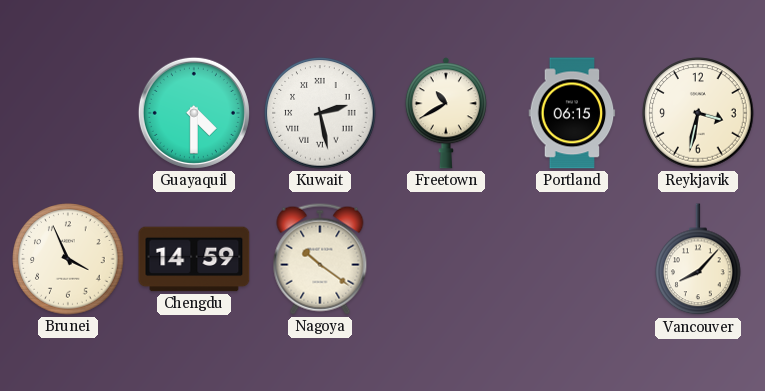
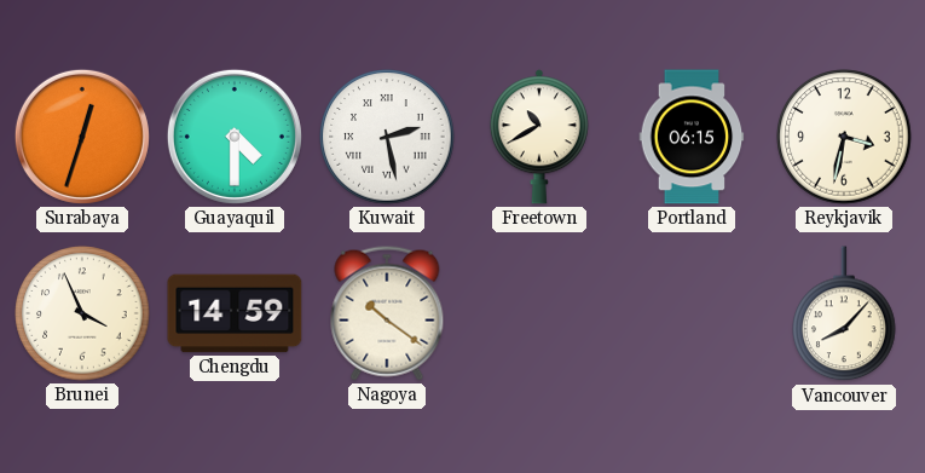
Surabaya: none -> 12:33
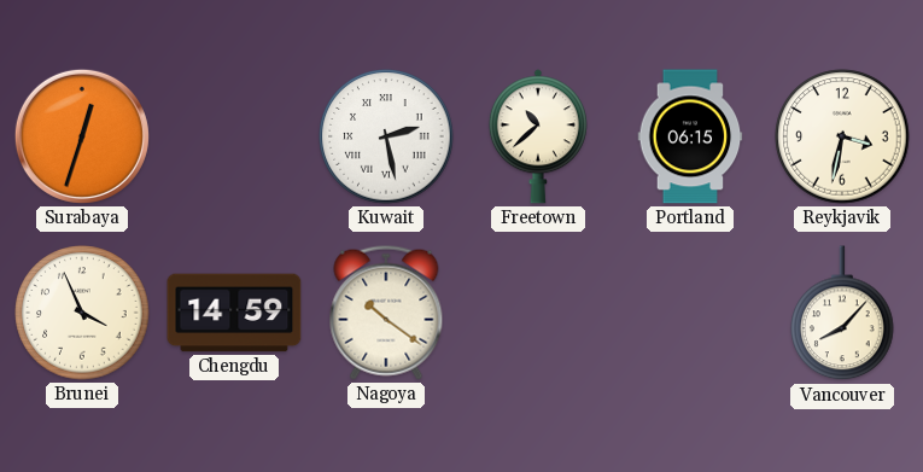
Guayaquil: 4:30 -> none
Freetown: 10:40 -> 10:38
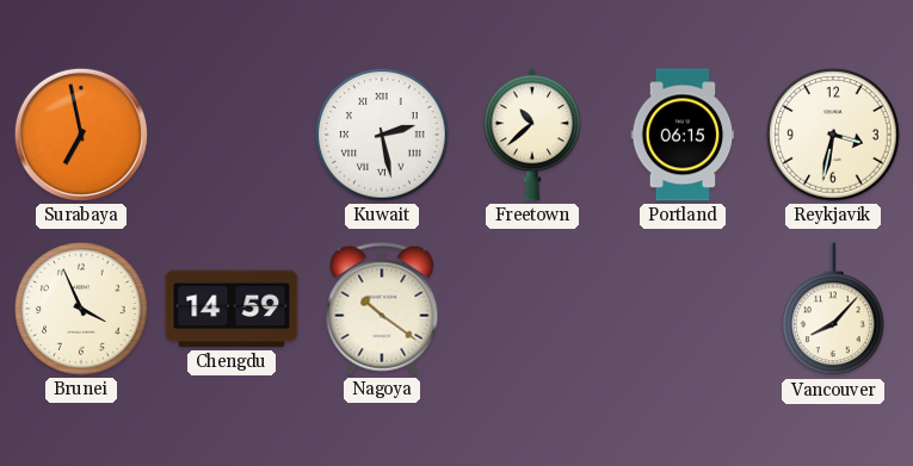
Surabaya: 12:33 -> 6:58
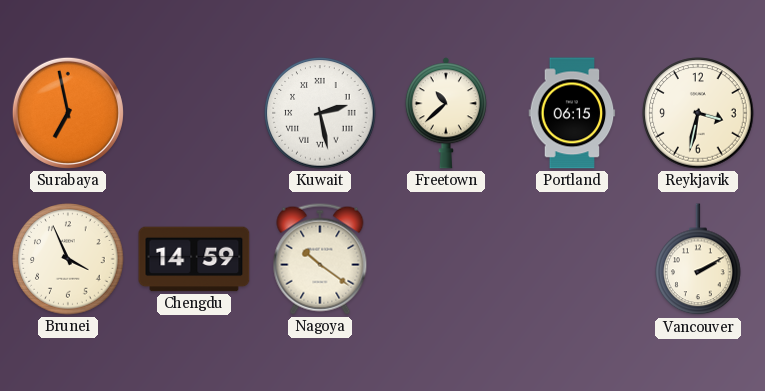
Vancouver: 8:07 -> 2:10
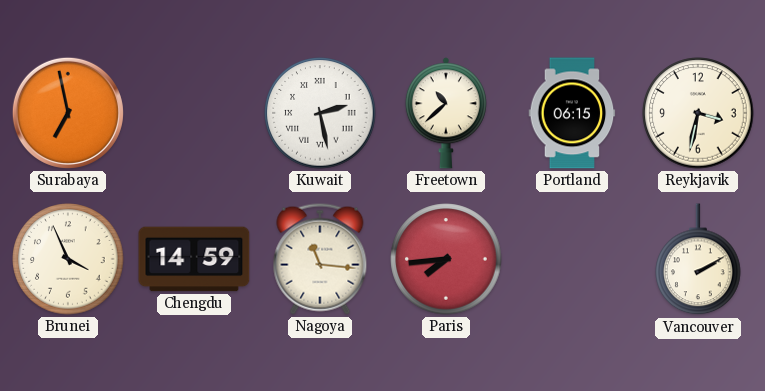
Nagoya: 10:21 -> 11:16
Paris: none -> 7:44
